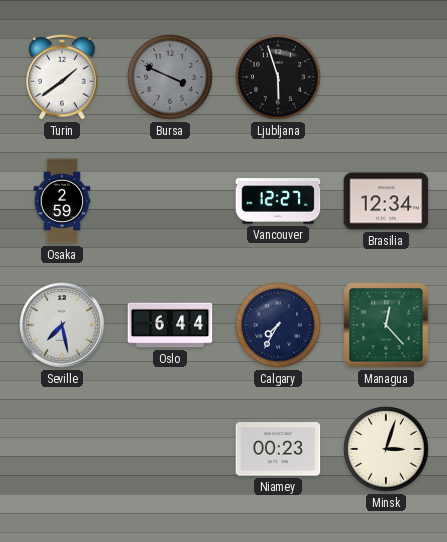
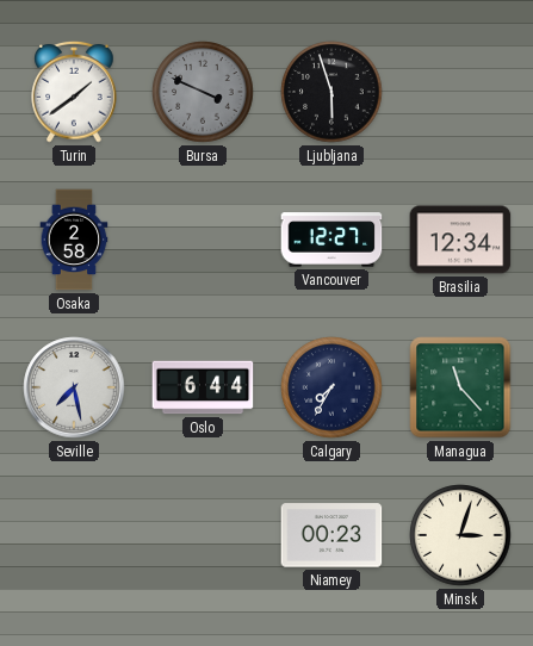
Osaka: 2:59 -> 2:58
Managua: 12:23 -> 11:23
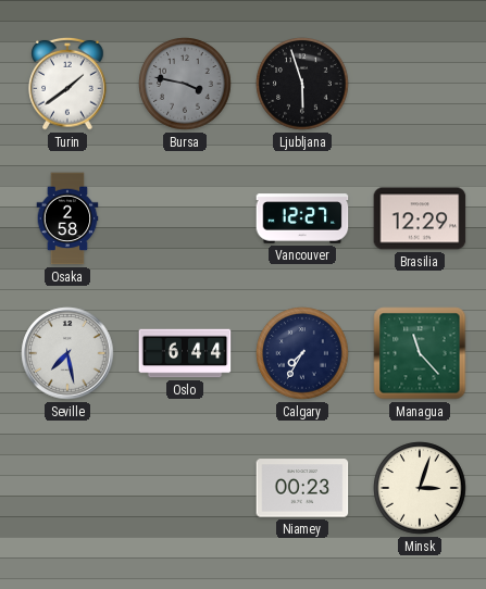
Bursa: 3:49 -> 3:47
Brasilia: 12:34 -> 12:29
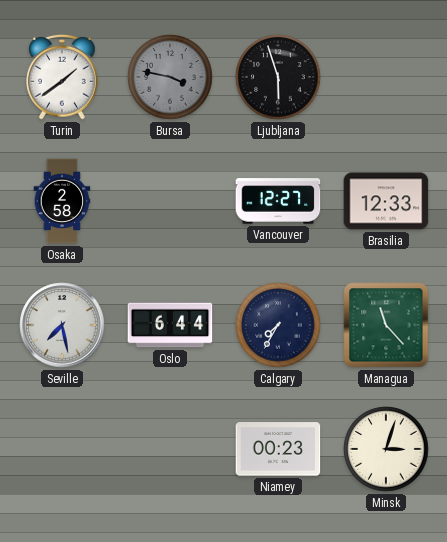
Brasilia: 12:29 -> 12:33
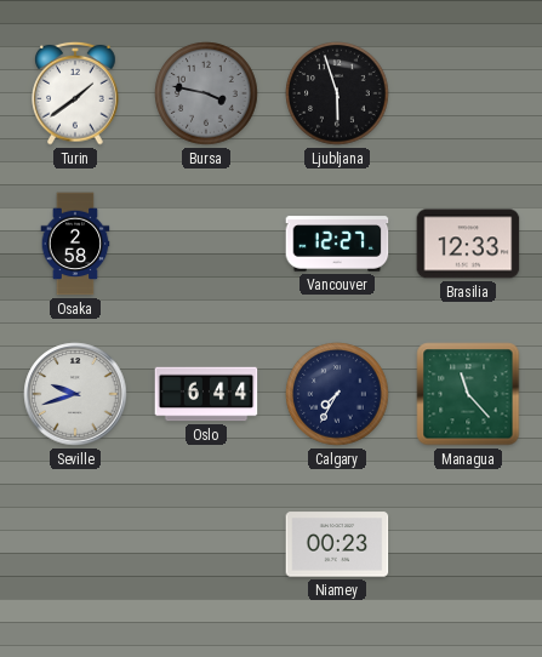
Seville: 7:28 -> 9:42
Minsk: 3:03 -> none
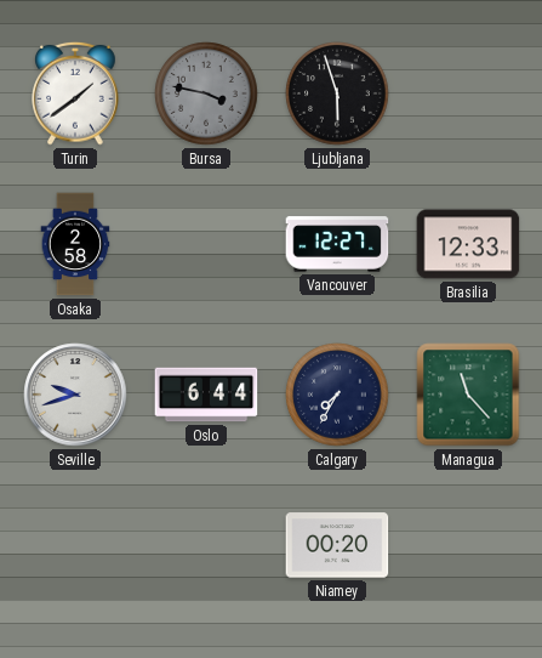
Niamey: 00:23 -> 00:20
